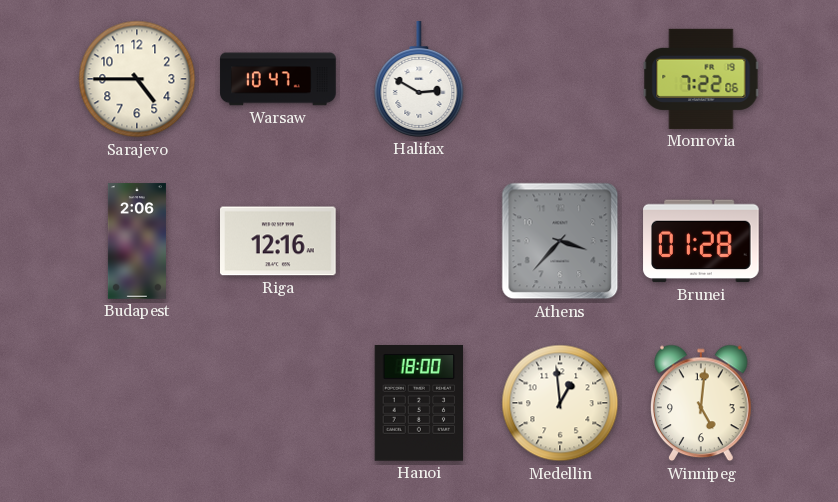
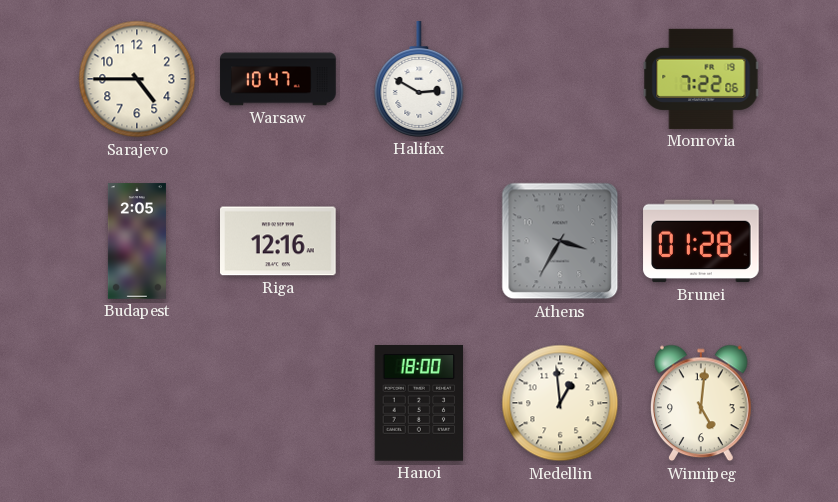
Budapest: 2:06 -> 2:05
Athens: 3:37 -> 3:35
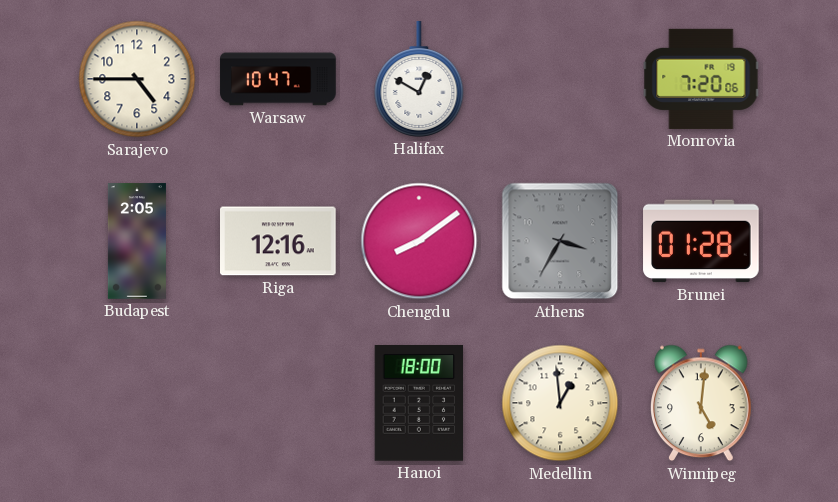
Halifax: 2:50 -> 12:50
Monrovia: 7:22 -> 7:20
Chengdu: none -> 8:09
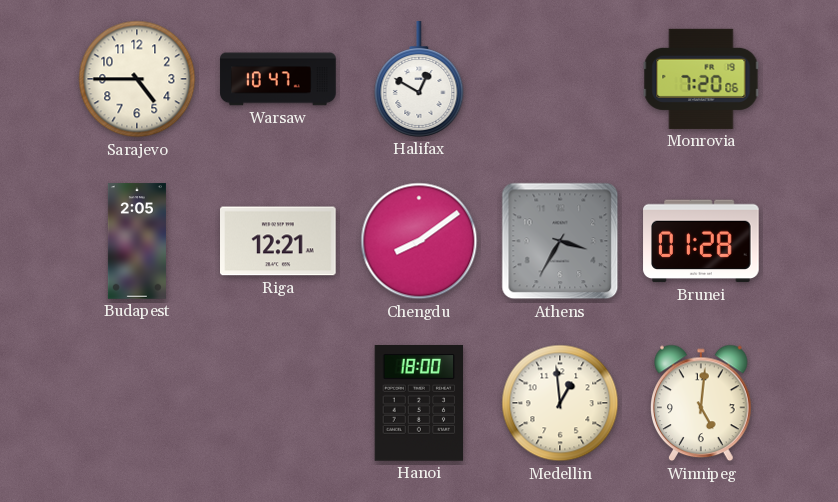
Riga: 12:16 -> 12:21
